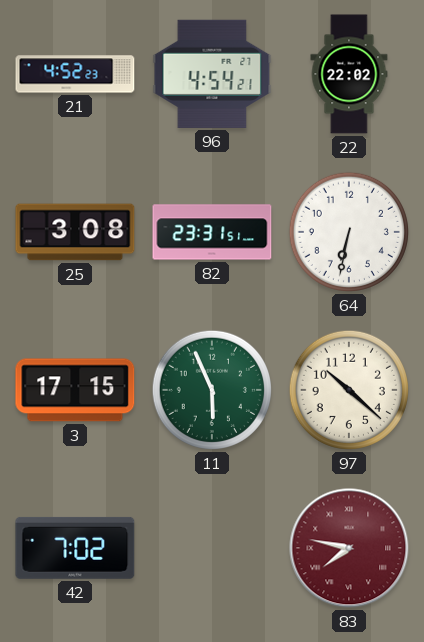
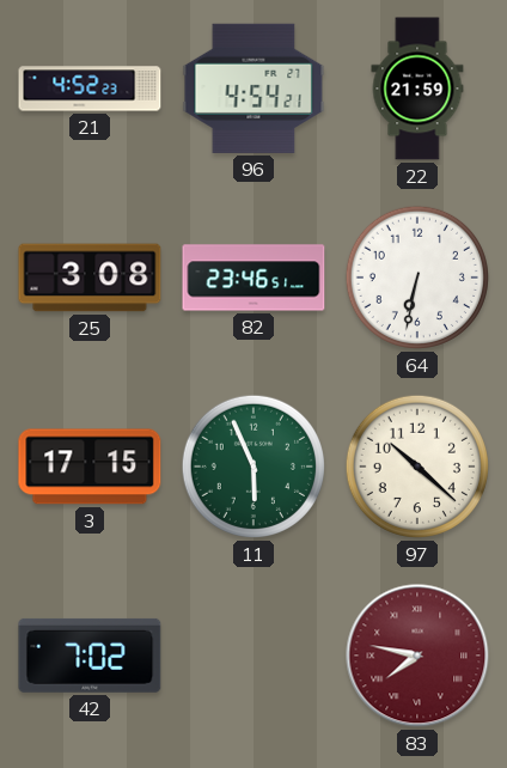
22: 22:02 -> 21:59
82: 23:31 -> 23:46
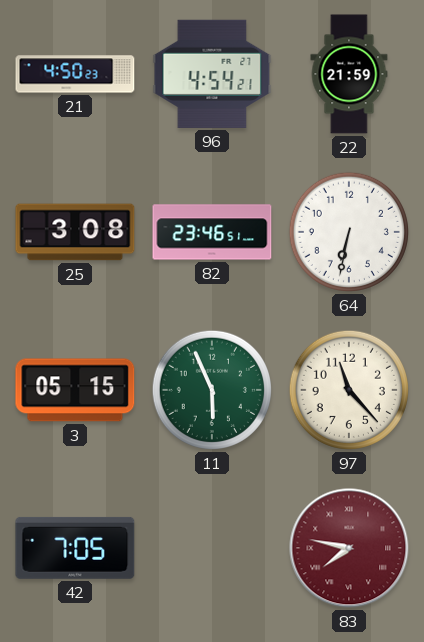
21: 4:52 -> 4:50
3: 17:15 -> 05:15
97: 10:22 -> 11:23
42: 7:02 -> 7:05
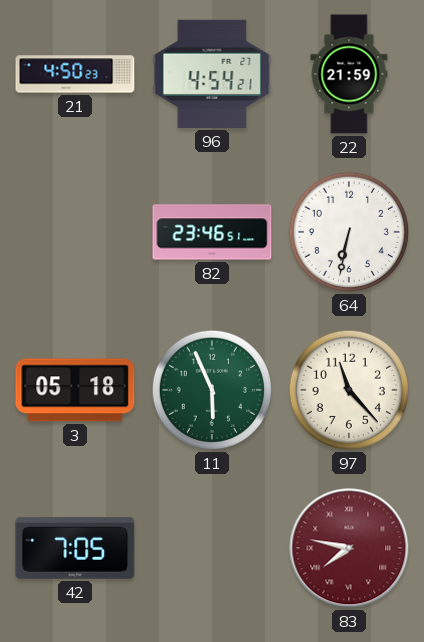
25: 3:08 -> none
3: 05:15 -> 05:18
